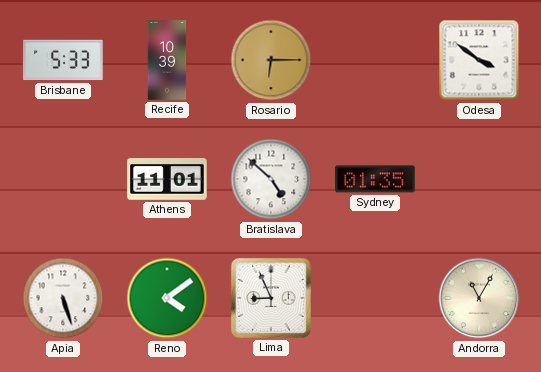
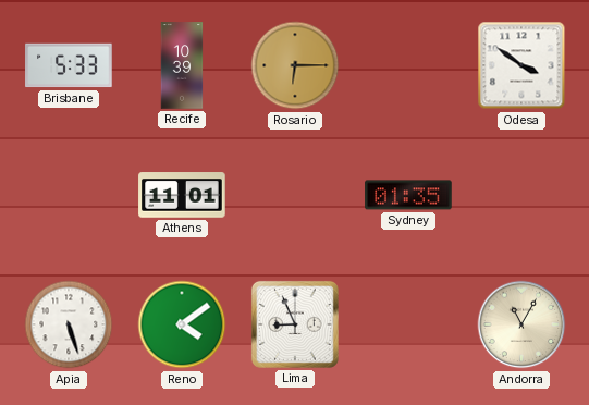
Bratislava: 4:52 -> none
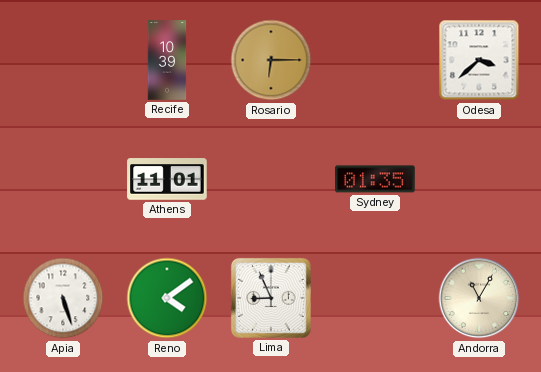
Brisbane: 5:33 -> none
Odesa: 3:51 -> 3:38
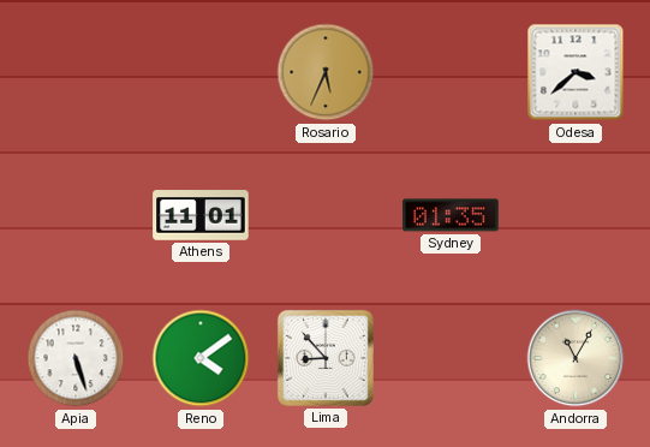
Recife: 10:39 -> none
Rosario: 6:15 -> 5:34
Lima: 8:56 -> 8:53
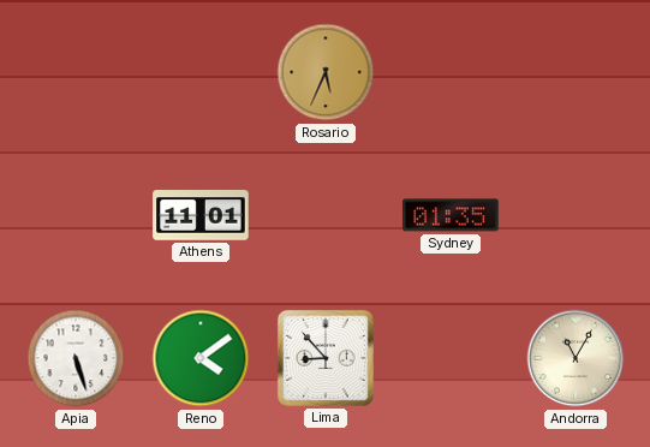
Odesa: 3:38 -> none
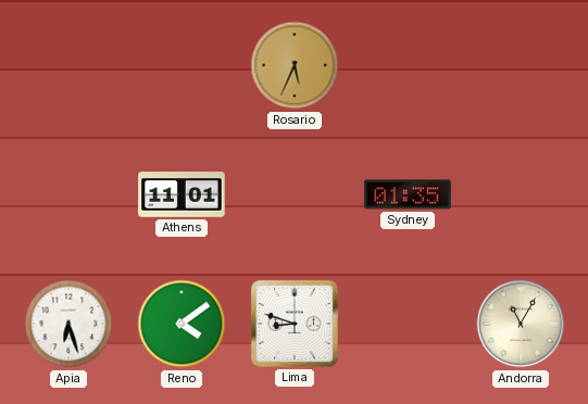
Apia: 5:27 -> 6:27
Lima: 8:53 -> 8:48
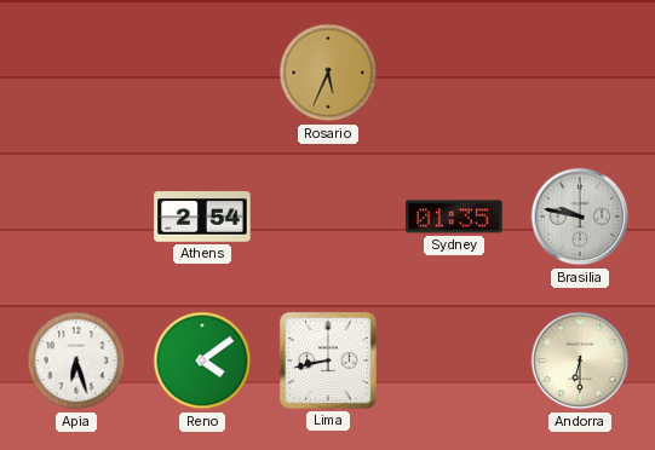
Athens: 11:01 -> 2:54
Brasilia: none -> 9:47
Lima: 8:48 -> 8:43
Andorra: 11:05 -> 6:30
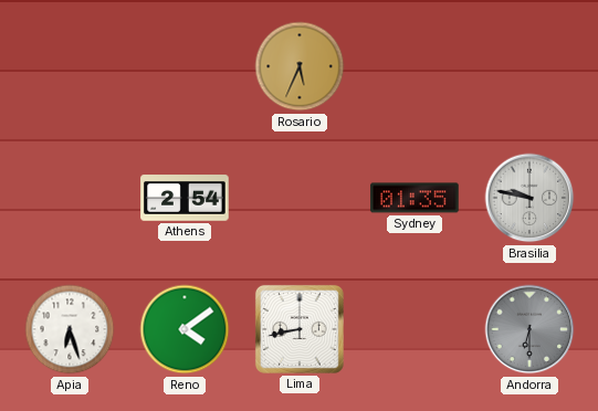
Andorra dial: cream -> grey
